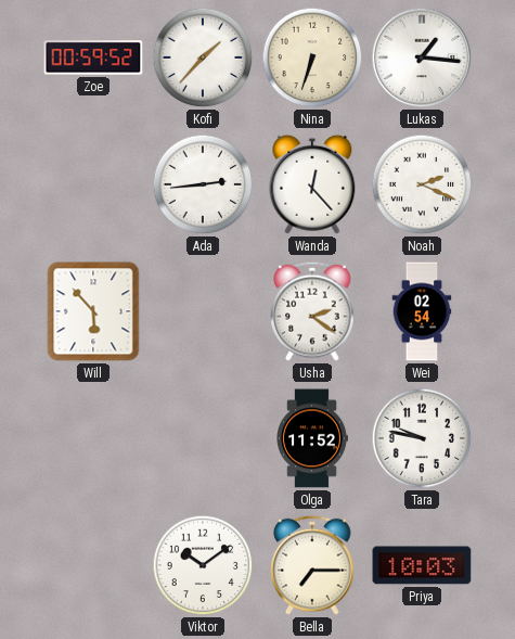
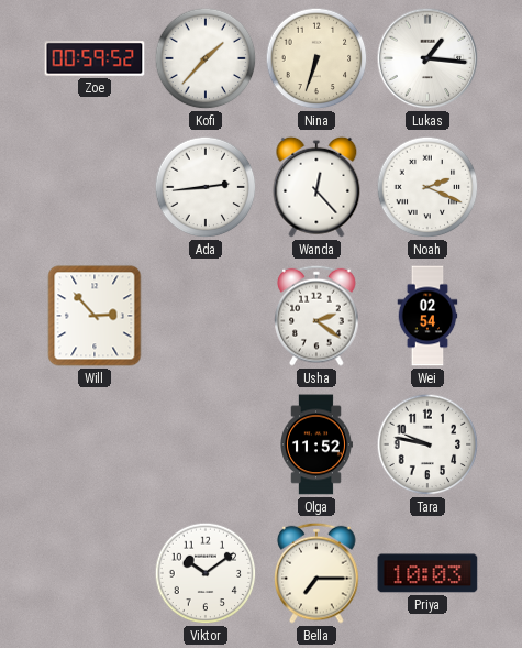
Will: 5:53 -> 2:53
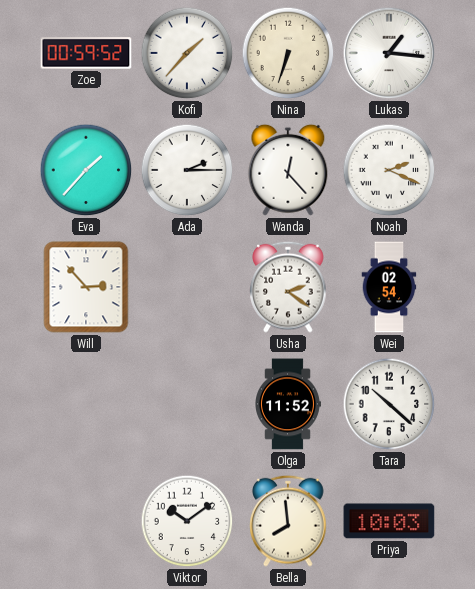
Eva: none -> 1:37
Ada: 2:44 -> 2:15
Tara: 9:47 -> 10:22
Bella: 7:15 -> 7:59
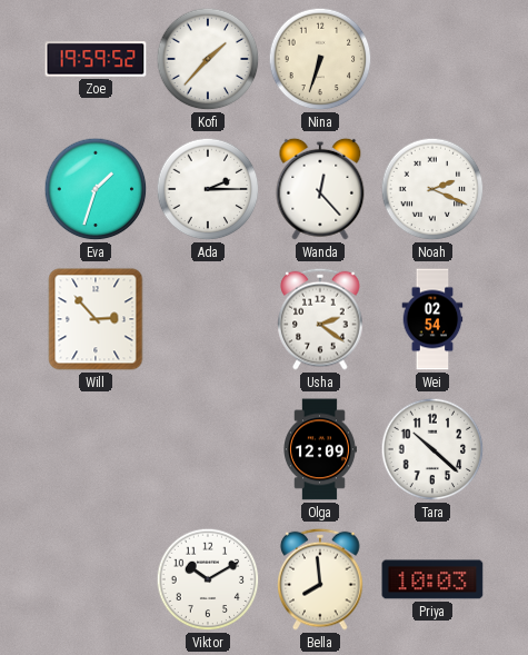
Zoe: 00:59 -> 19:59
Lukas: 1:16 -> none
Eva: 1:37 -> 1:33
Olga: 11:52 -> 12:09
Viktor: 10:09 -> 10:10
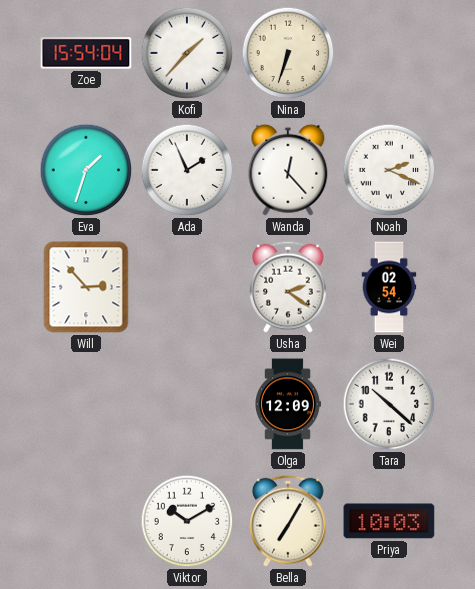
Zoe: 19:59 -> 15:54
Ada: 2:15 -> 1:56
Bella: 7:59 -> 7:05
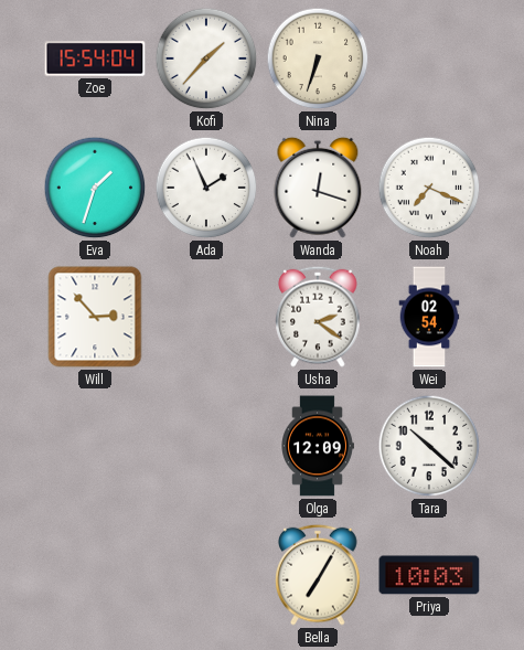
Wanda: 12:23 -> 12:18
Noah: 2:19 -> 7:19
Viktor: 10:10 -> none
